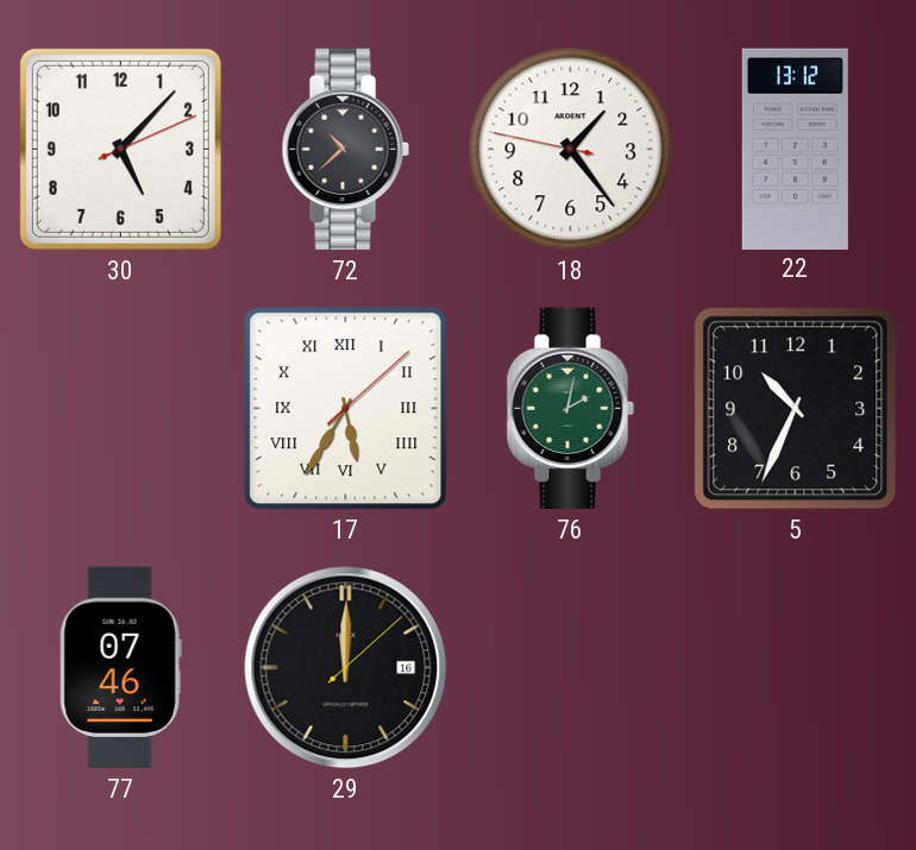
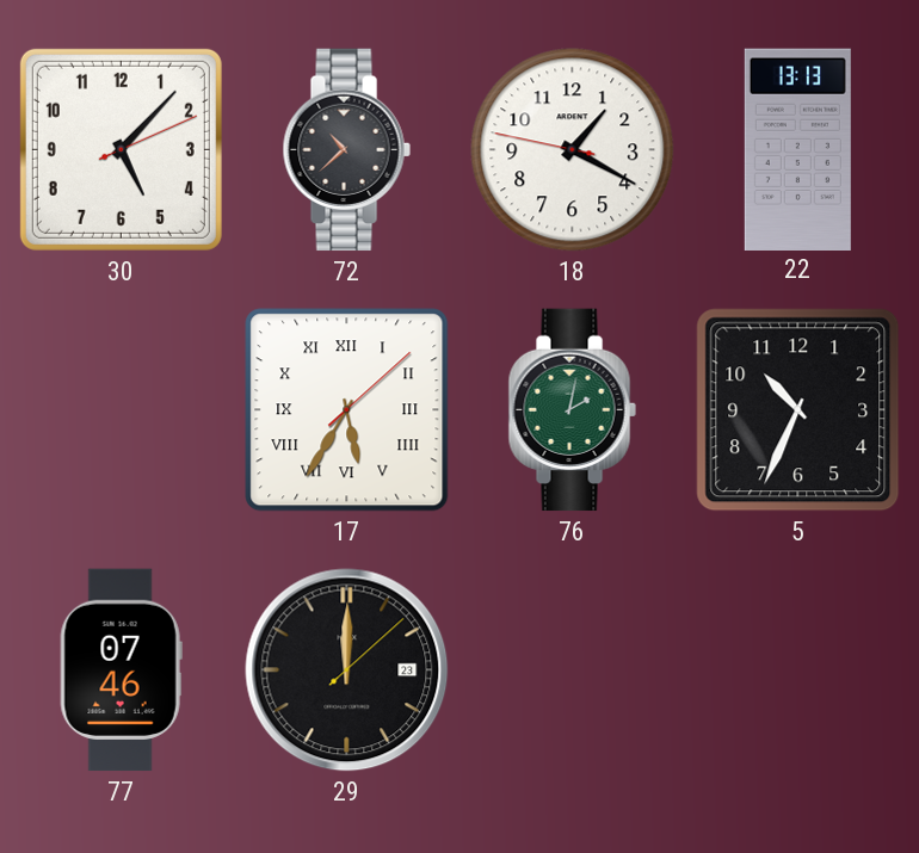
18: 1:23 -> 1:19
22: 13:12 -> 13:13
29 date: 16 -> 23
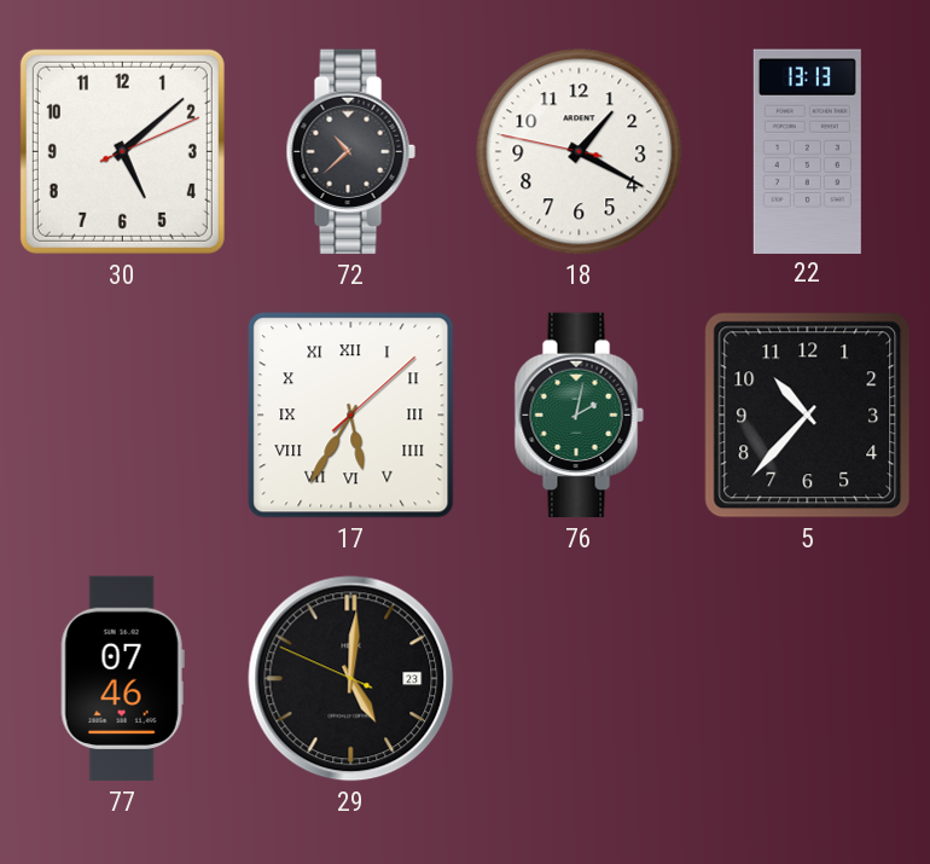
30: 5:07 -> 5:08
5: 10:34 -> 10:37
29: 12:00 -> 5:00
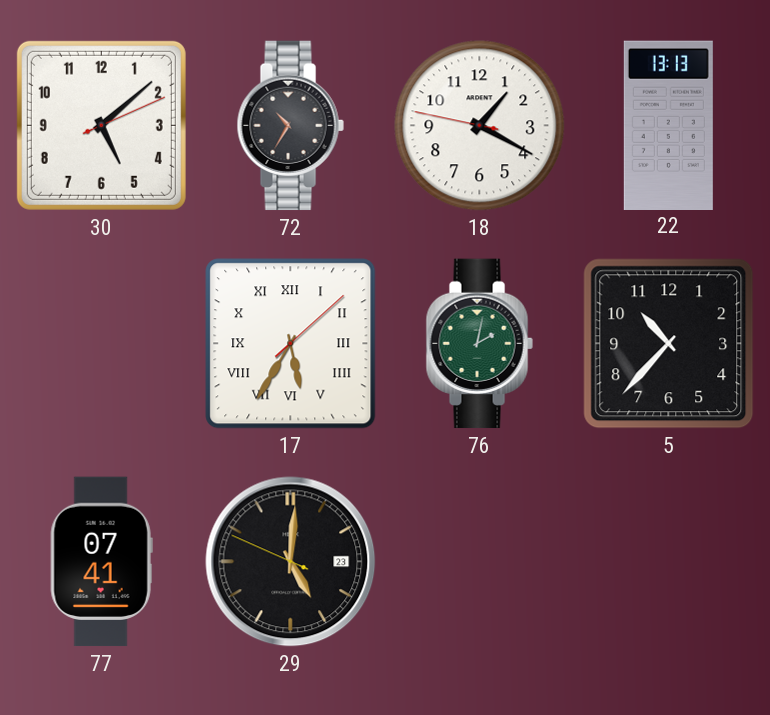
72: 10:38 -> 10:35
77: 07:46 -> 07:41
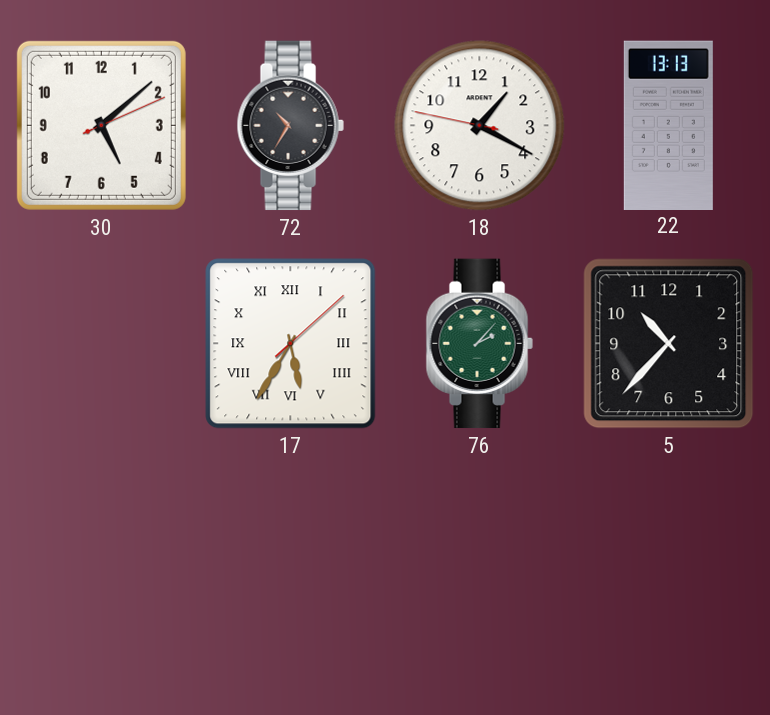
76: 2:02 -> 2:07
77: 07:41 -> none
29: 5:00 -> none
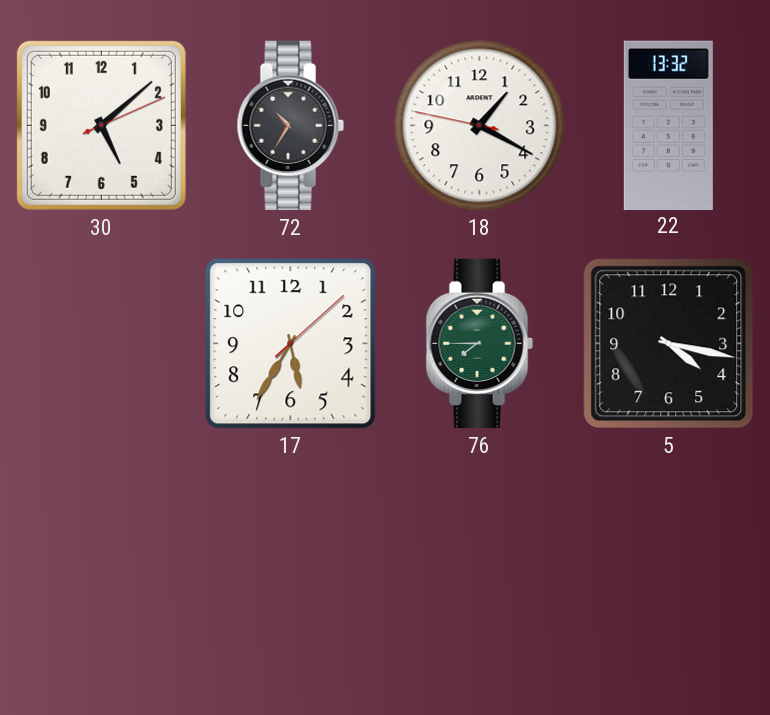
22: 13:13 -> 13:32
17 numerals: Roman -> Arabic
76: 2:07 -> 7:45
5: 10:37 -> 4:17
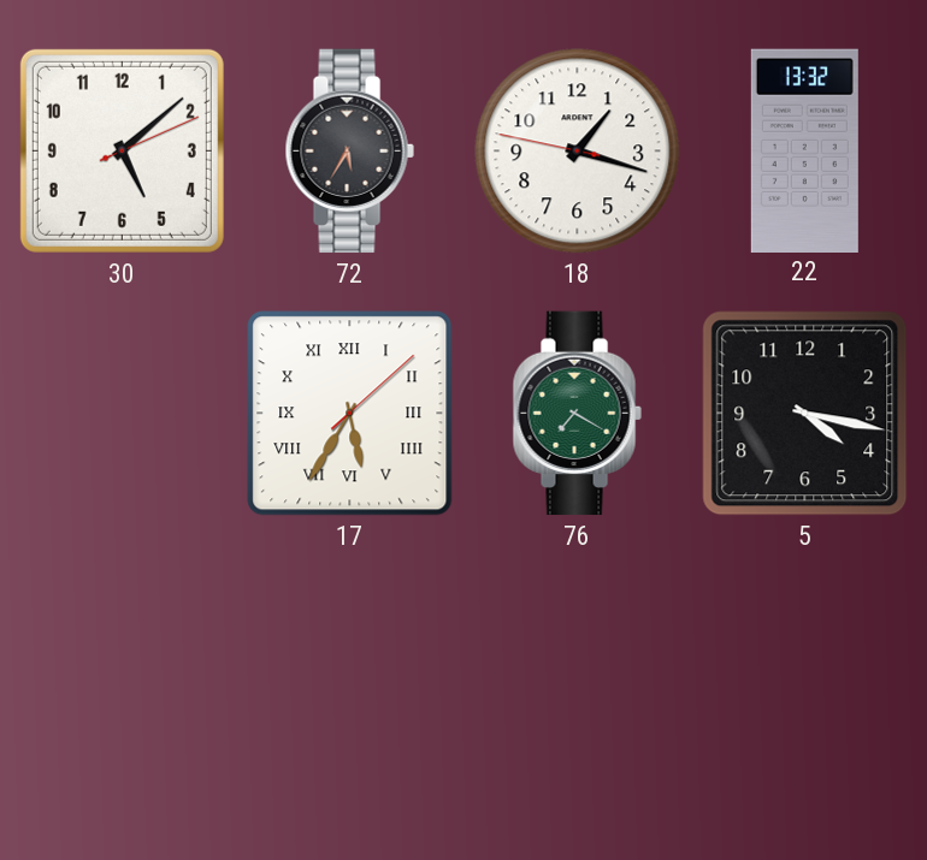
72: 10:35 -> 5:35
18: 1:19 -> 1:17
17 numerals: Arabic -> Roman
76: 7:45 -> 7:20
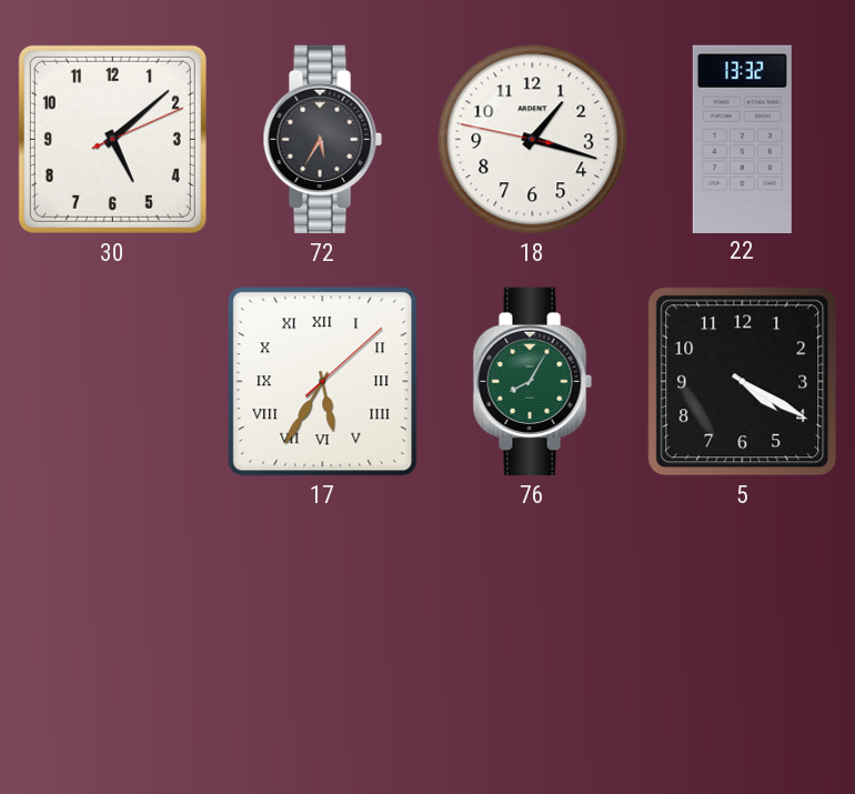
76: 7:20 -> 8:05
5: 4:17 -> 4:20
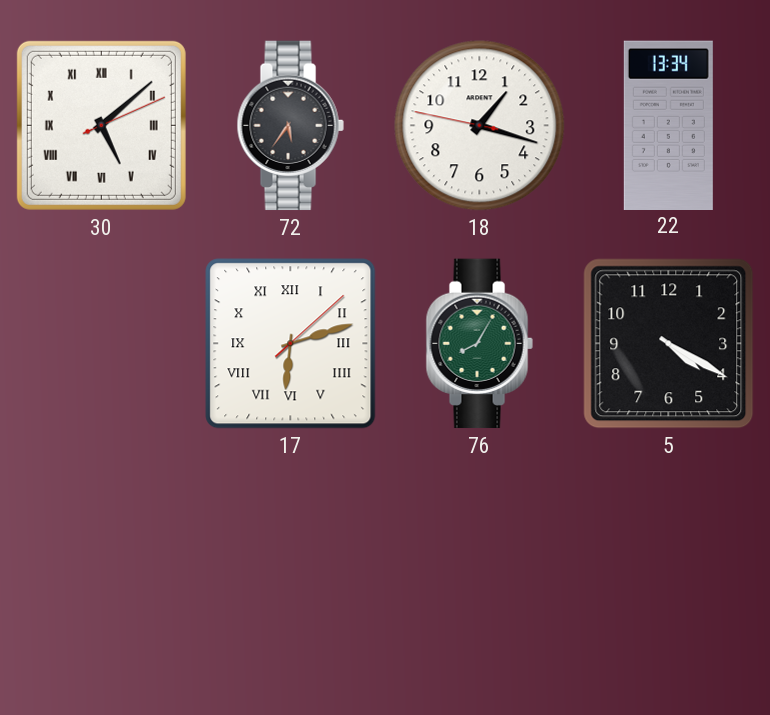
30 numerals: Arabic -> Roman
72: 5:35 -> 5:36
22: 13:32 -> 13:34
17: 5:35 -> 6:12
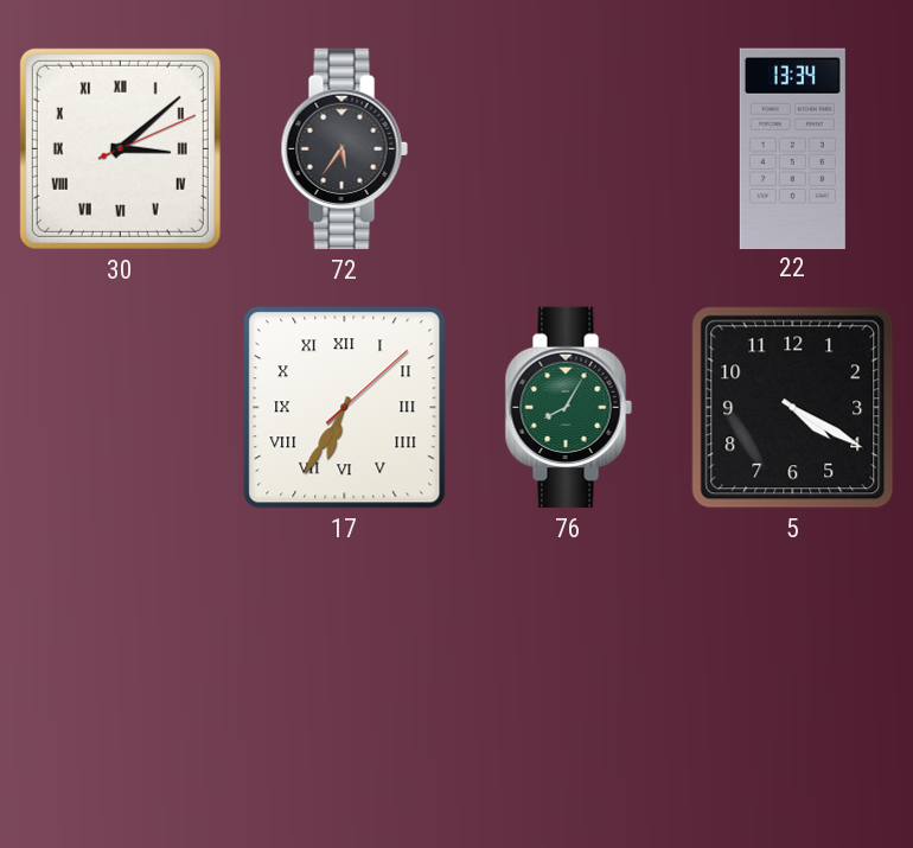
30: 5:08 -> 3:08
18: 1:17 -> none
17: 6:12 -> 6:35
